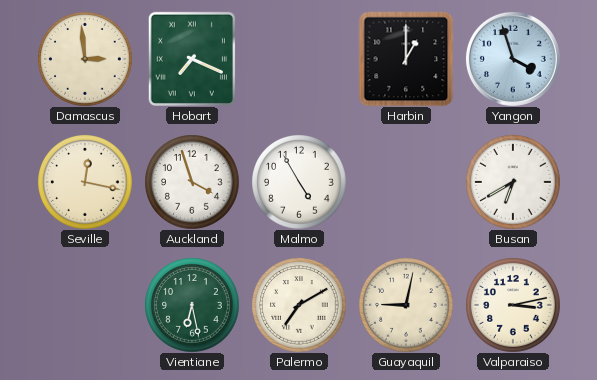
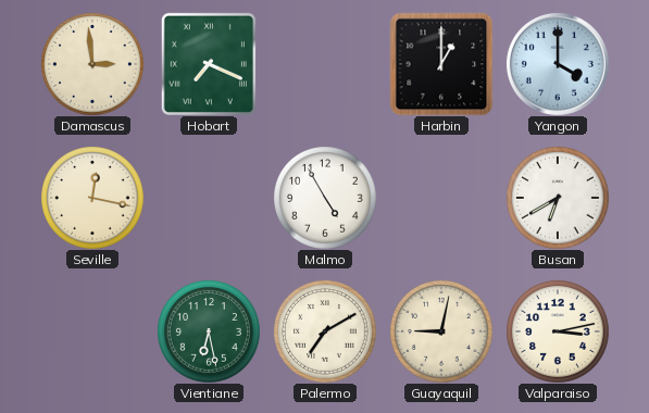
Yangon: 3:57 -> 4:00
Auckland: 3:57 -> none
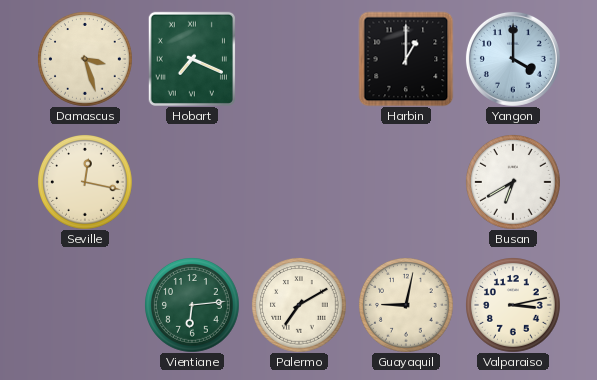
Damascus: 2:59 -> 3:27
Malmo: 4:55 -> none
Vientiane: 6:28 -> 6:14
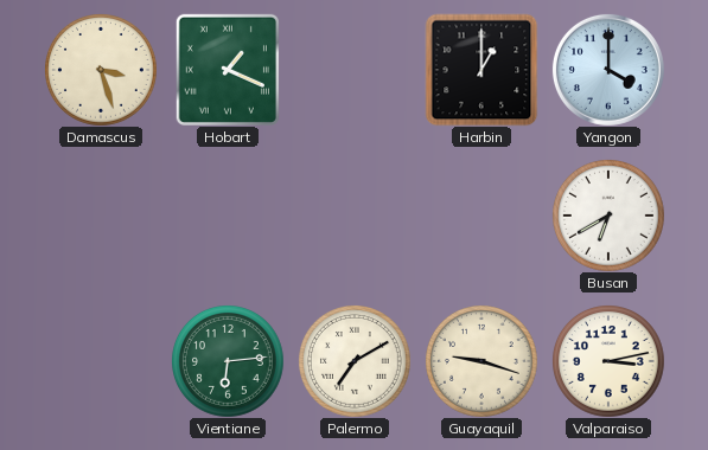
Hobart: 7:19 -> 1:19
Seville: 12:17 -> none
Guayaquil: 9:02 -> 9:18
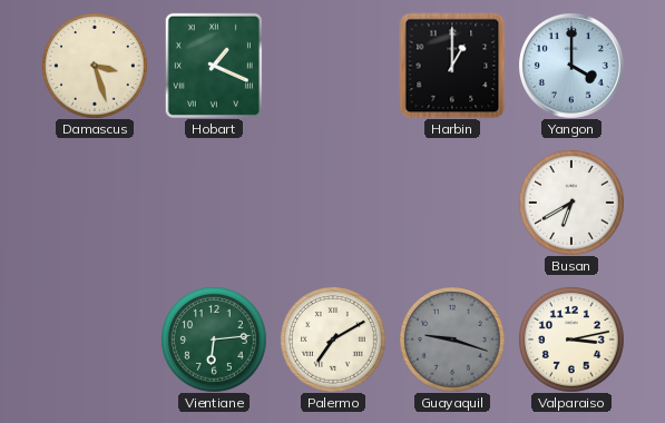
Guayaquil dial: cream -> grey
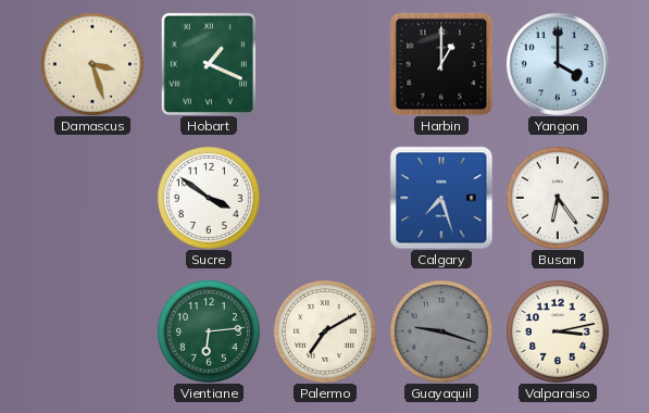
Sucre: none -> 3:51
Calgary: none -> 7:27
Busan: 6:40 -> 6:24
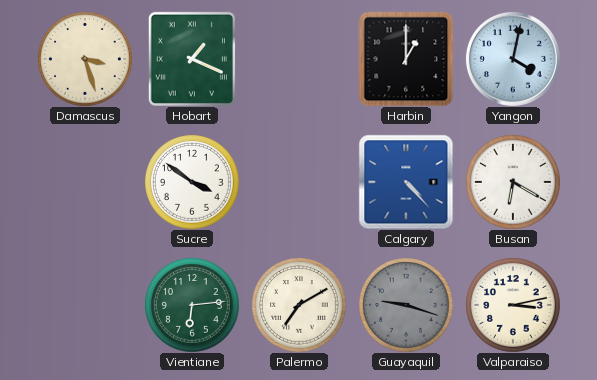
Yangon: 4:00 -> 4:02
Calgary: 7:27 -> 4:23
Busan: 6:24 -> 6:20
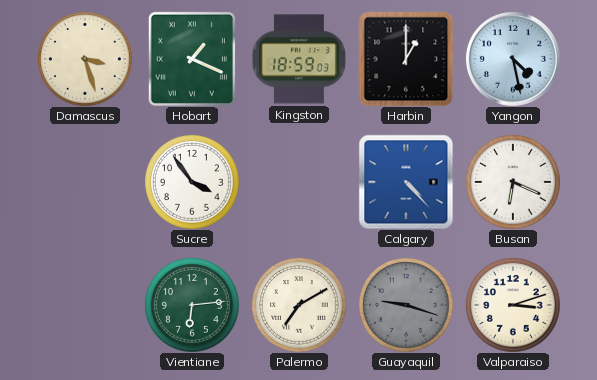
Kingston: none -> 18:59
Yangon: 4:02 -> 4:28
Sucre: 3:51 -> 3:54
Busan: 6:20 -> 6:19
Valparaiso: 3:13 -> 3:12
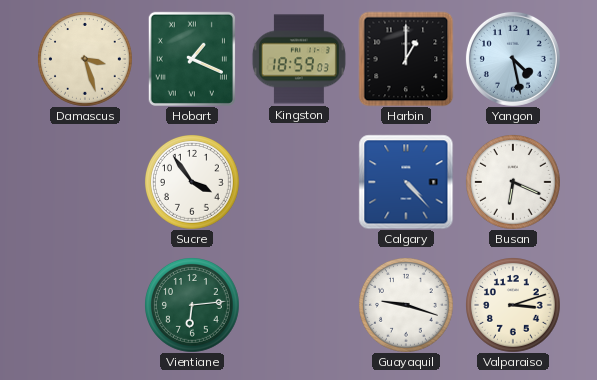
Palermo: 7:10 -> none
Guayaquil dial: grey -> white
